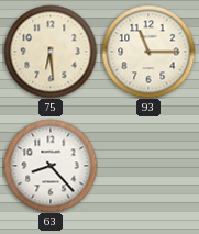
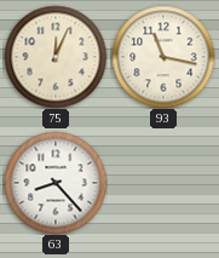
75: 6:29 -> 12:04
93: 11:15 -> 11:17
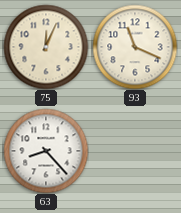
93: 11:17 -> 11:19
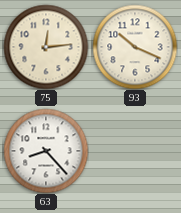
75: 12:04 -> 12:14
93: 11:19 -> 10:19
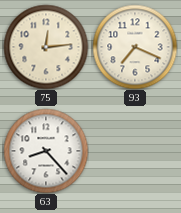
93: 10:19 -> 7:19
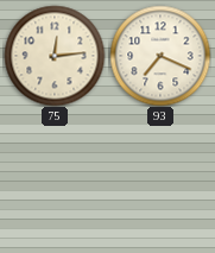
63: 8:23 -> none
